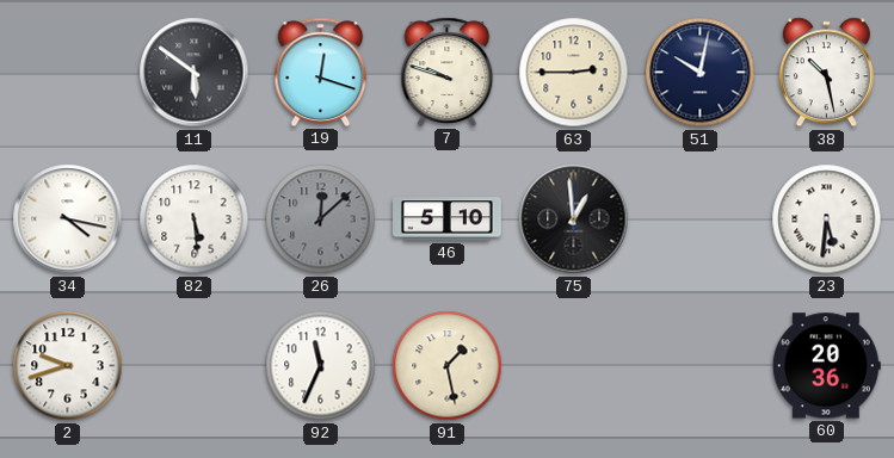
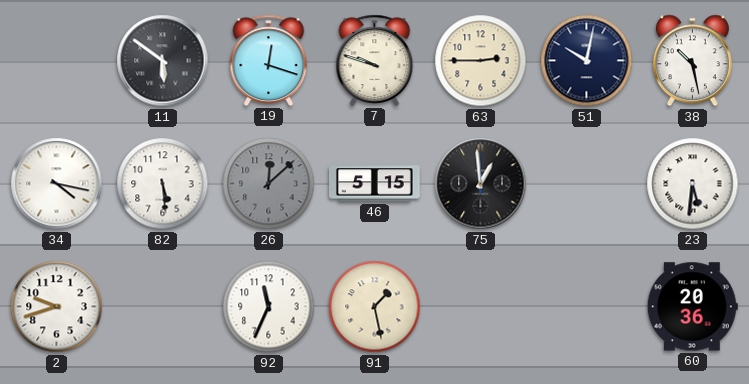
46: 5:10 -> 5:15
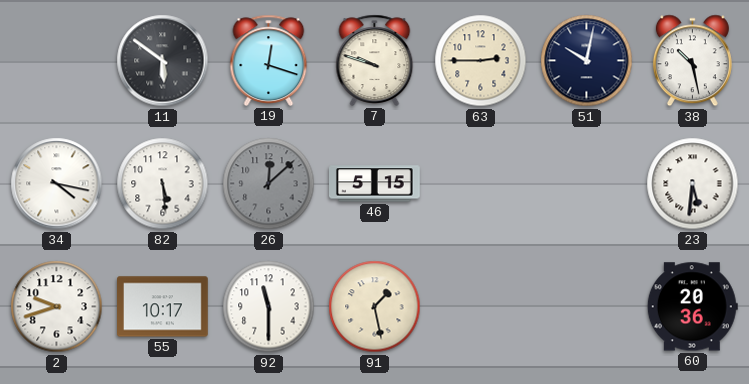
75: 12:59 -> none
55: none -> 10:17
92: 11:34 -> 11:30
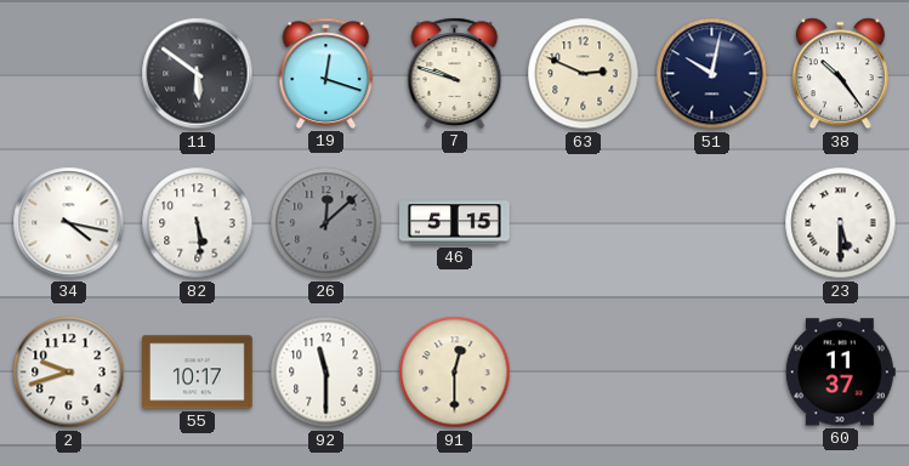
63: 2:45 -> 2:49
38: 10:28 -> 10:24
23: 5:31 -> 5:30
91: 1:28 -> 12:30
60: 20:36 -> 11:37
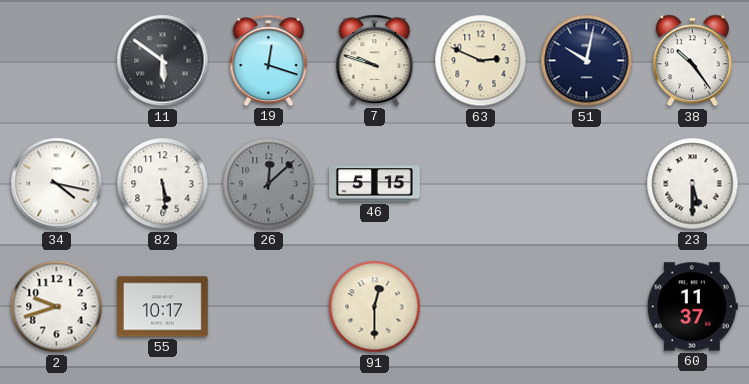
92: 11:30 -> none
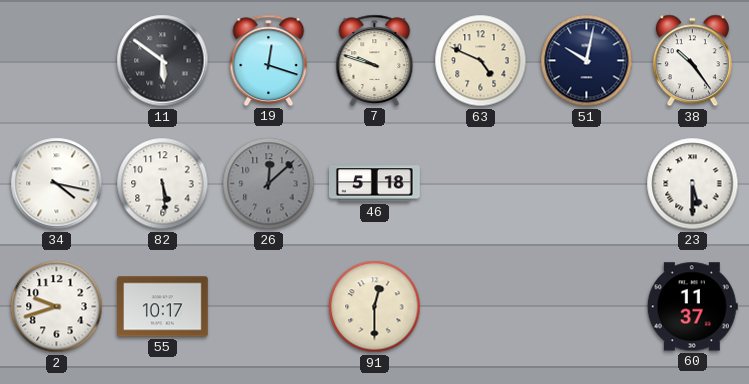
63: 2:49 -> 4:49
46: 5:15 -> 5:18
